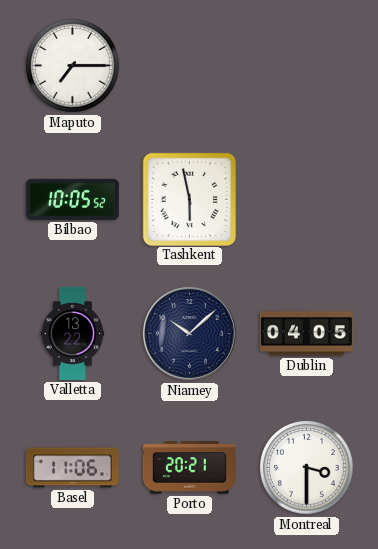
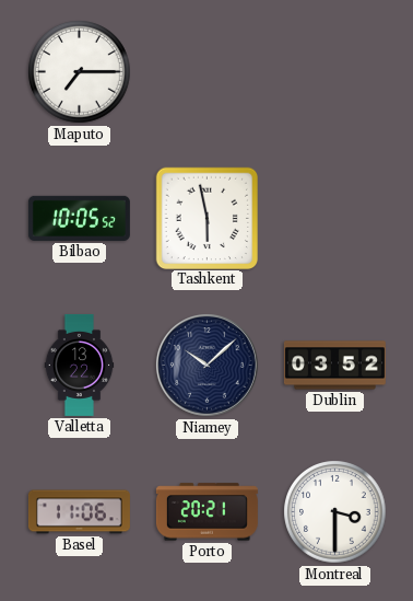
Dublin: 04:05 -> 03:52
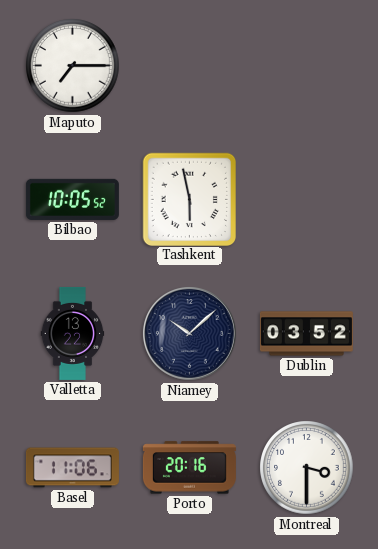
Porto: 20:21 -> 20:16
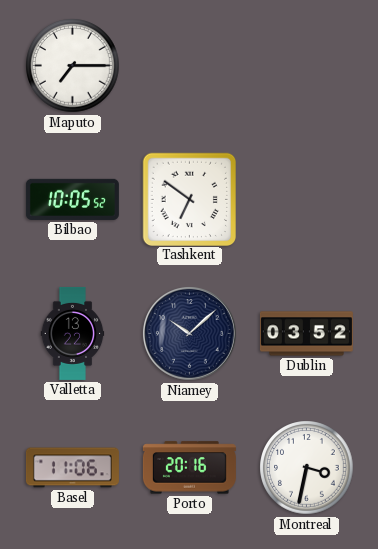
Tashkent: 5:58 -> 6:51
Montreal: 3:30 -> 3:32
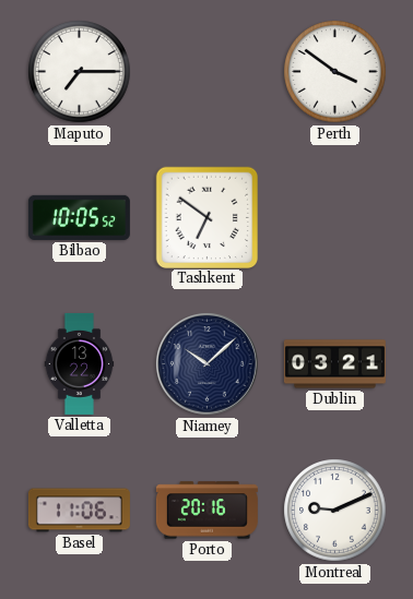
Perth: none -> 3:51
Dublin: 03:52 -> 03:21
Montreal: 3:32 -> 9:11
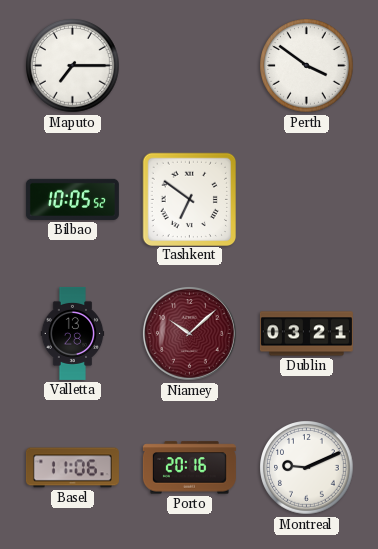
Valletta: 13:22 -> 13:28
Niamey dial: navy -> burgundy
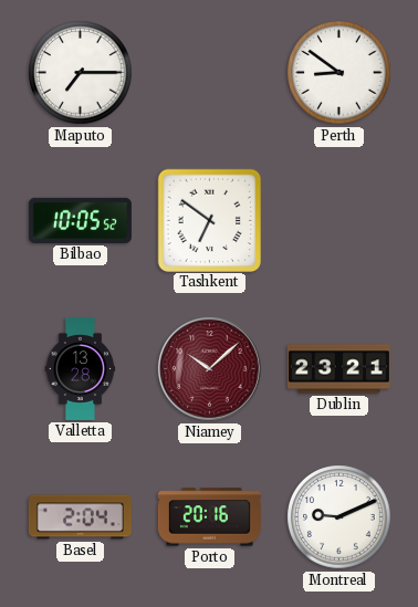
Perth: 3:51 -> 8:51
Dublin: 03:21 -> 23:21
Basel: 11:06 -> 2:04
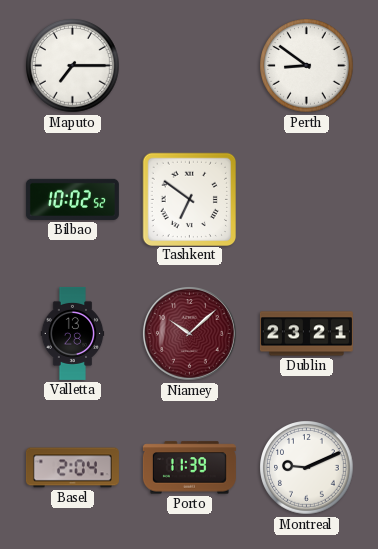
Bilbao: 10:05 -> 10:02
Porto: 20:16 -> 11:39
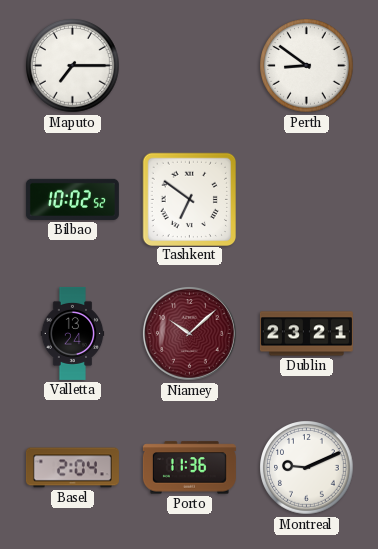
Valletta: 13:28 -> 13:24
Porto: 11:39 -> 11:36
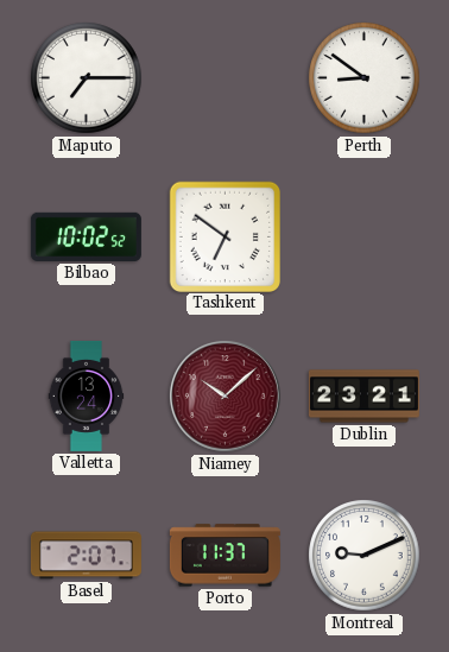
Basel: 2:04 -> 2:07
Porto: 11:36 -> 11:37
